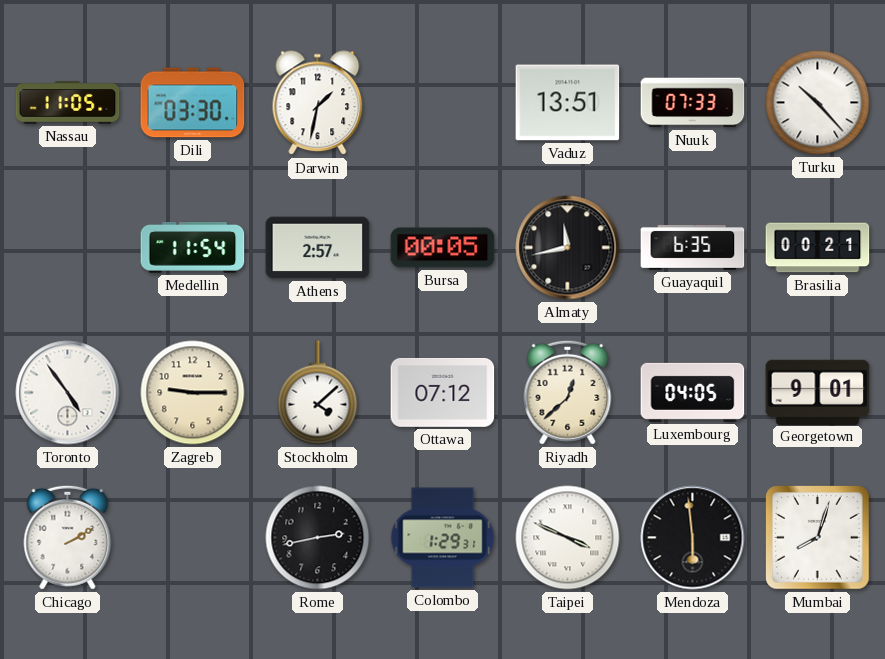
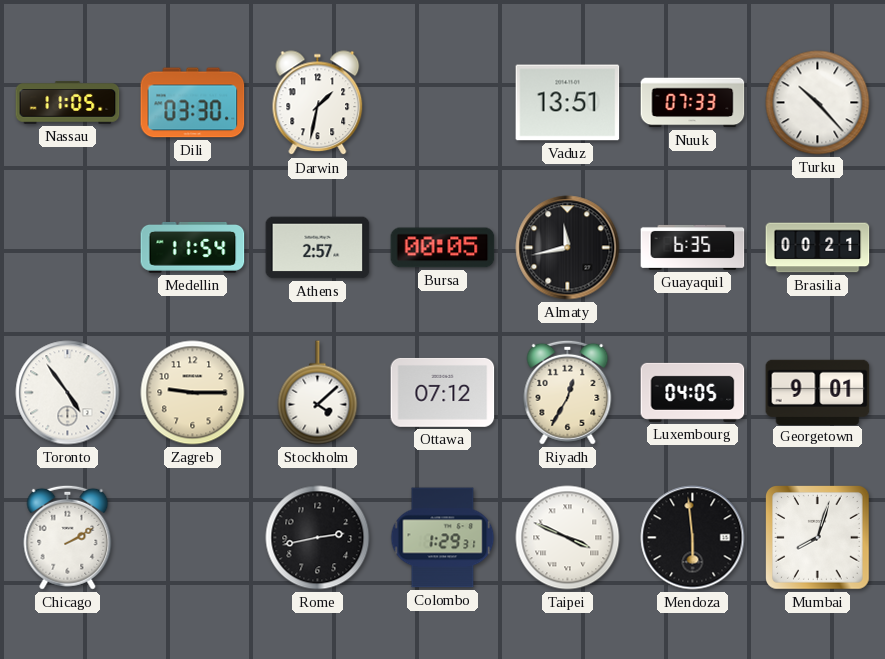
Riyadh: 12:38 -> 12:35
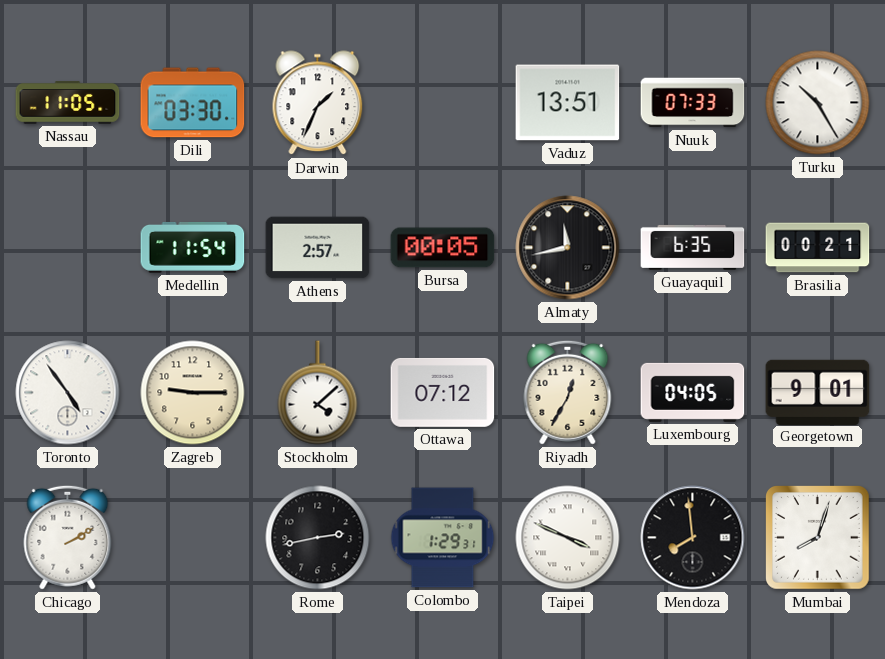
Darwin: 1:32 -> 1:34
Turku: 10:23 -> 10:25
Mendoza: 5:59 -> 7:59
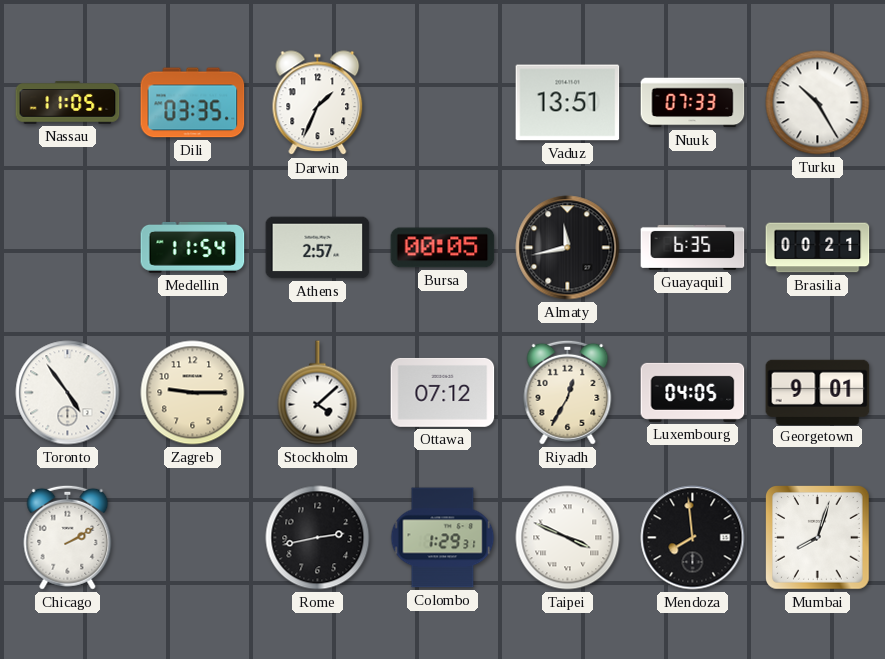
Dili: 03:30 -> 03:35
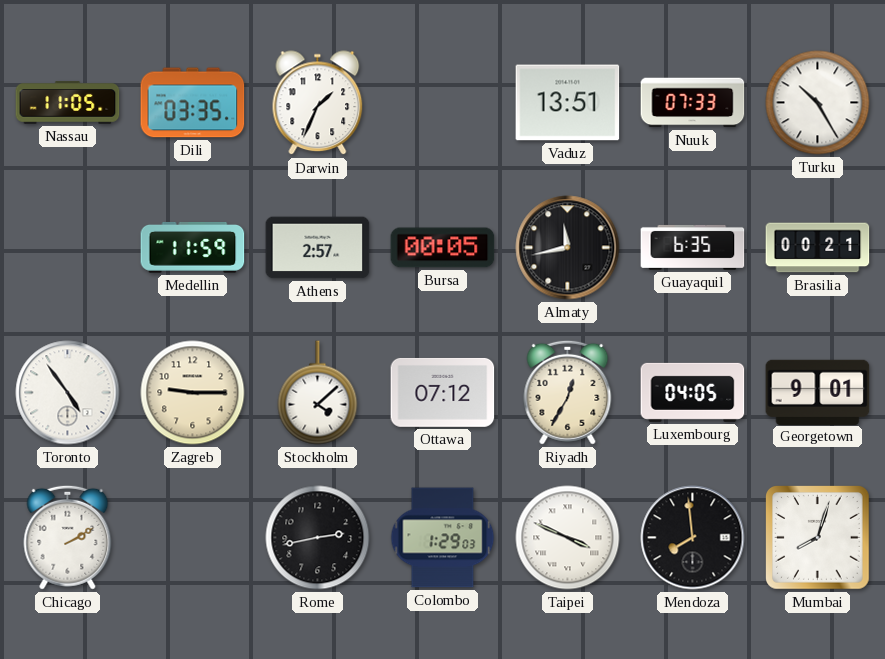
Medellin: 11:54 -> 11:59
Colombo: 1:29:31 -> 1:29:03
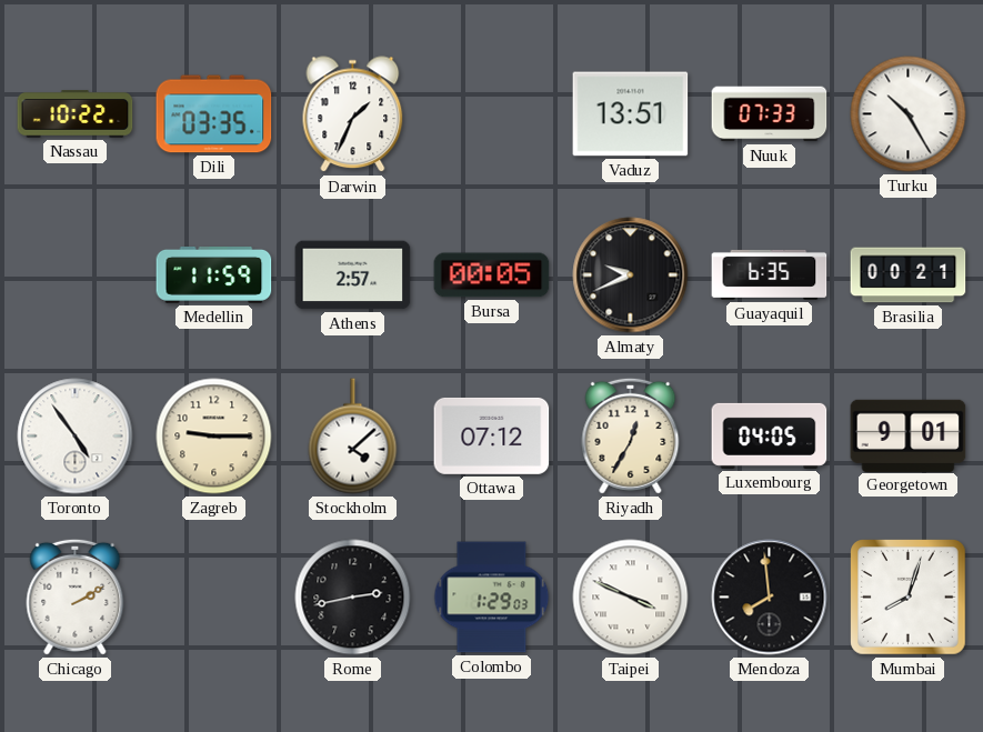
Nassau: 11:05 -> 10:22
Almaty: 11:43 -> 9:41
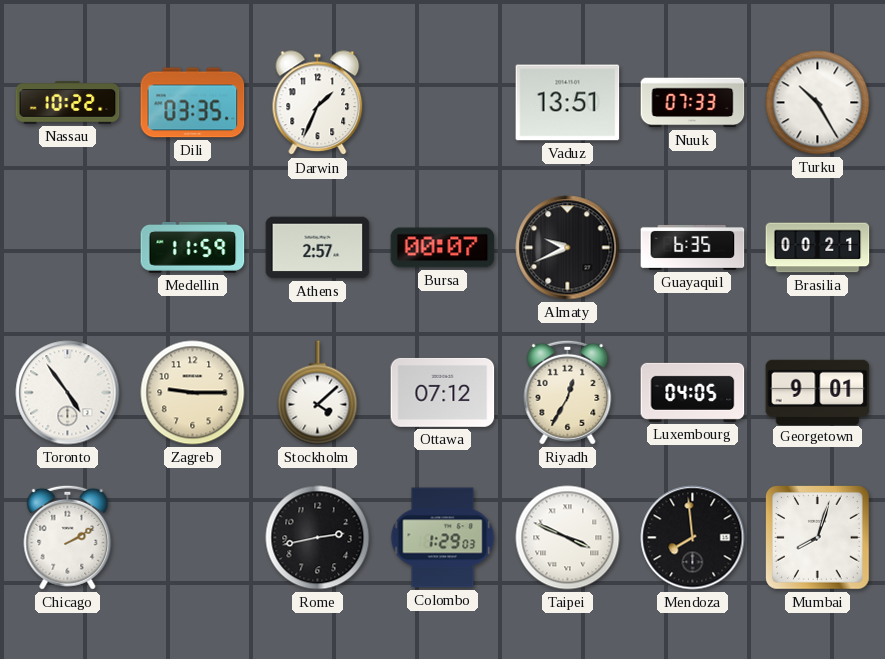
Bursa: 00:05 -> 00:07
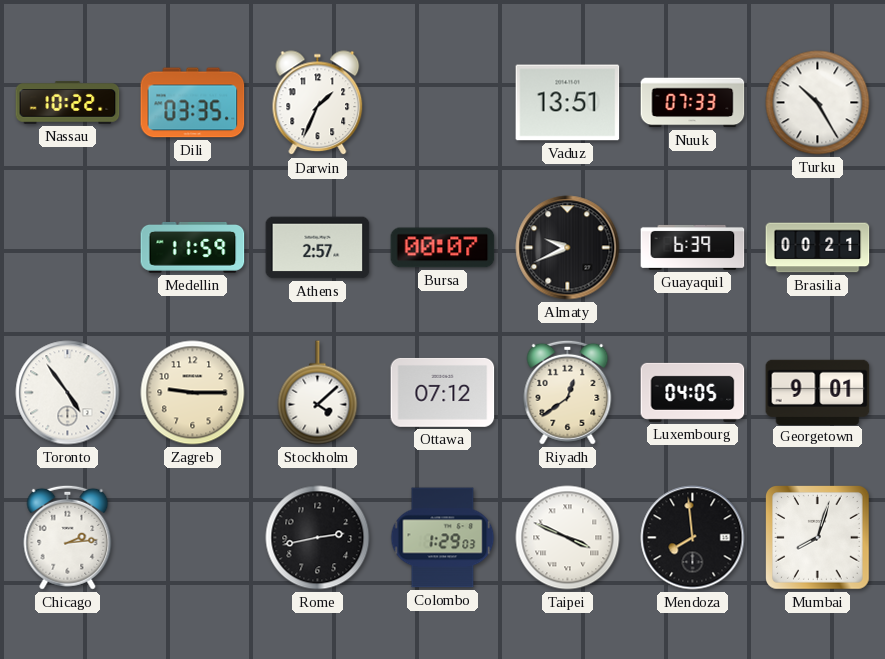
Guayaquil: 6:35 -> 6:39
Riyadh: 12:35 -> 12:39
Chicago: 2:10 -> 2:14
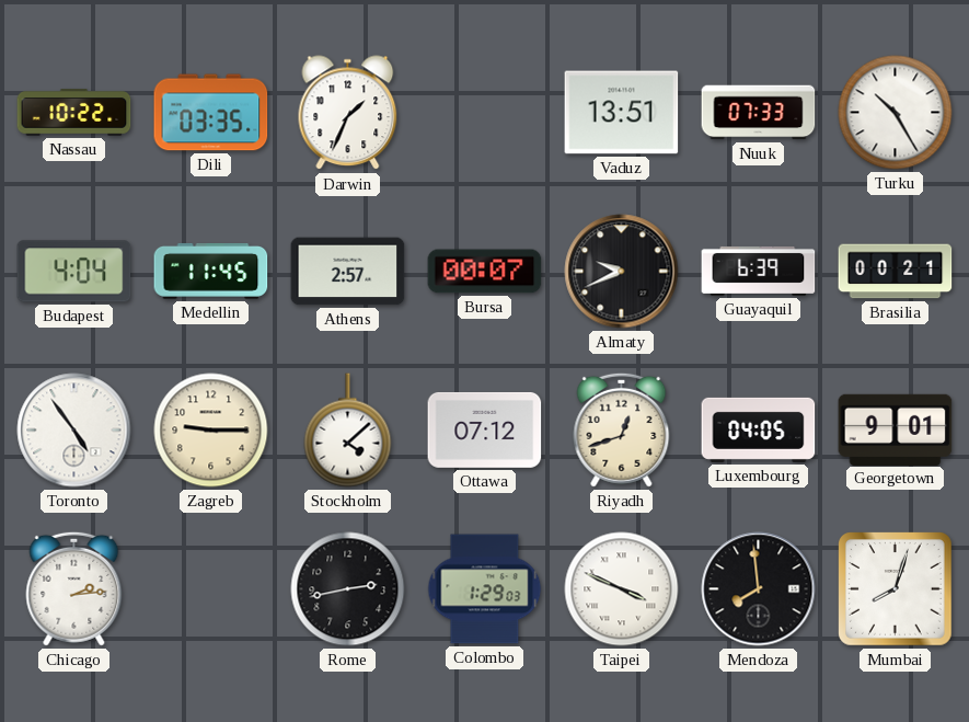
Budapest: none -> 4:04
Medellin: 11:59 -> 11:45
Riyadh: 12:39 -> 12:42
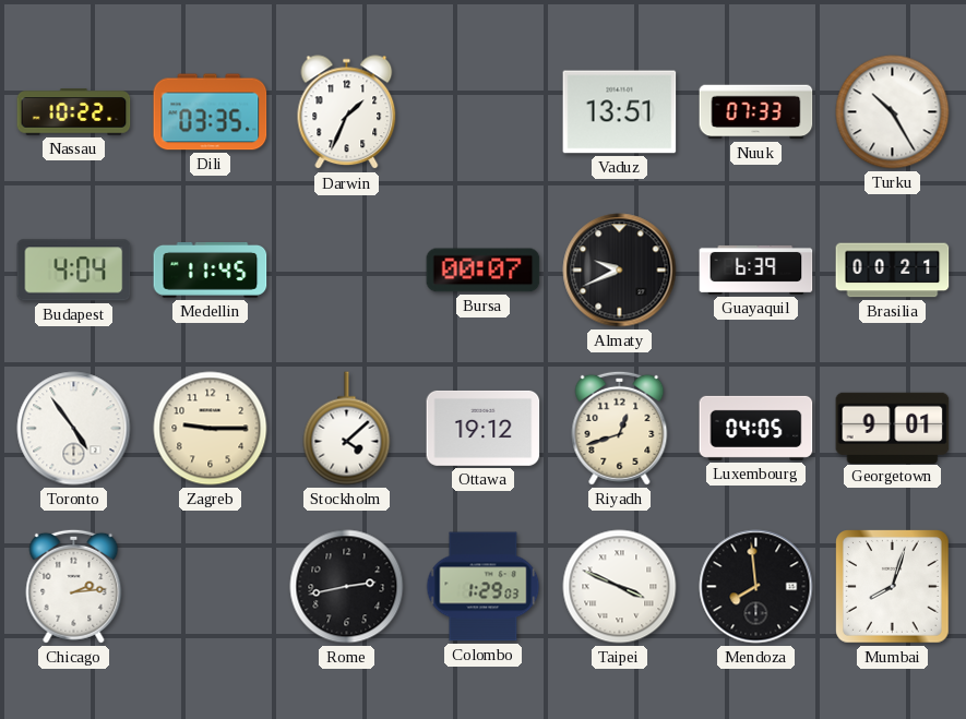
Athens: 2:57 -> none
Ottawa: 07:12 -> 19:12
